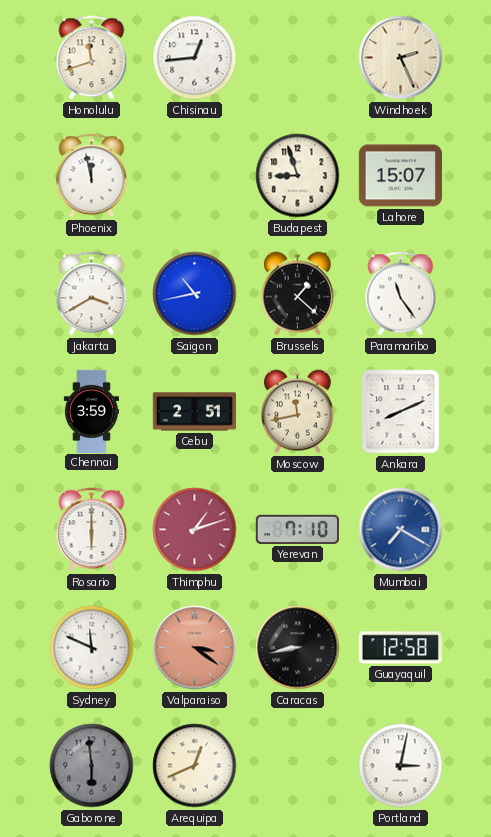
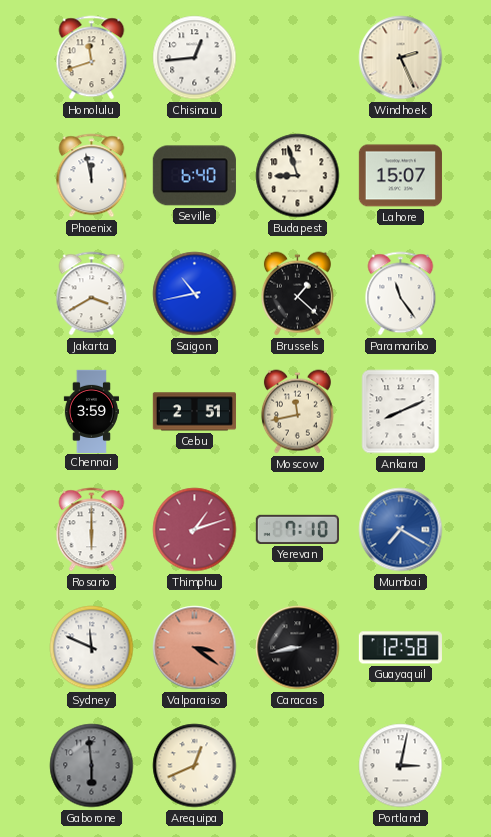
Seville: none -> 6:40
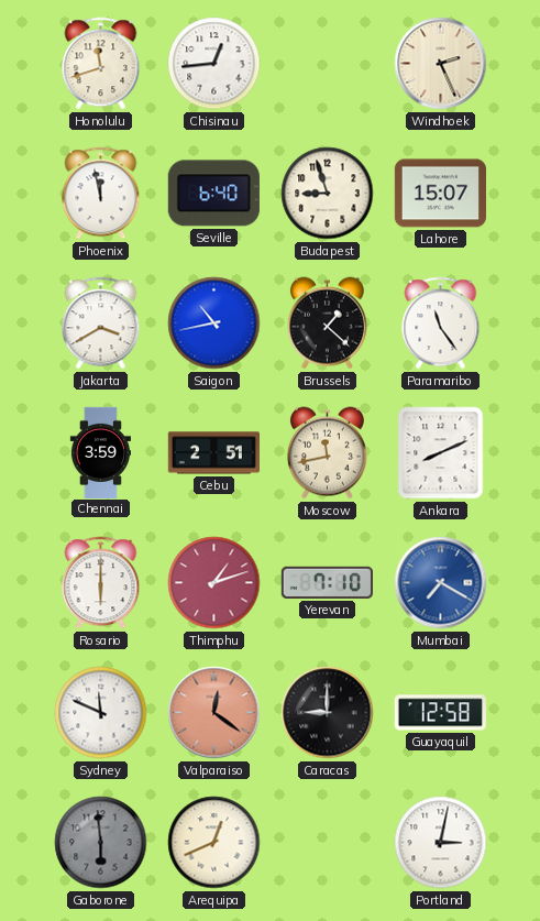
Valparaiso: 3:21 -> 12:21
Caracas: 8:43 -> 9:00
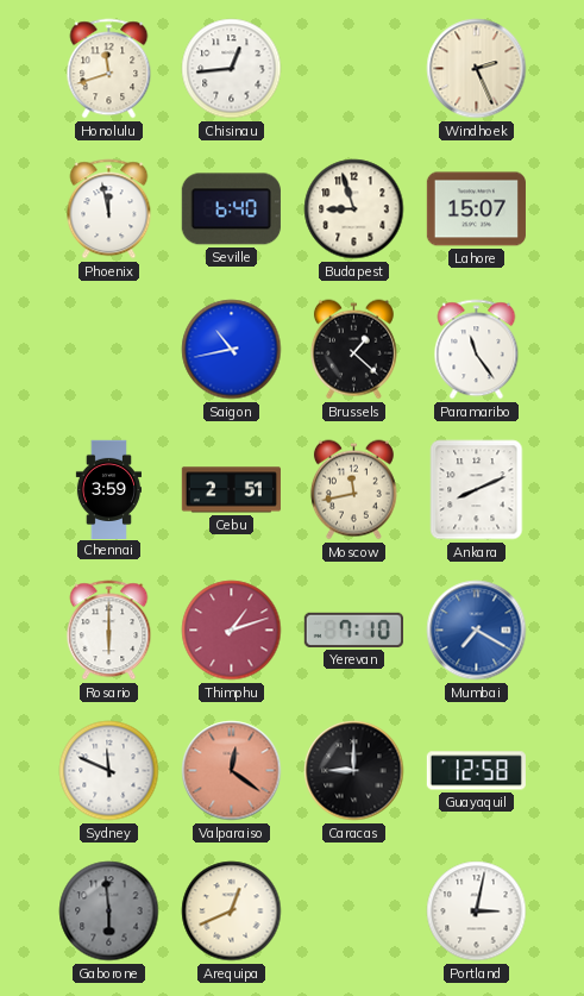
Jakarta: 3:40 -> none
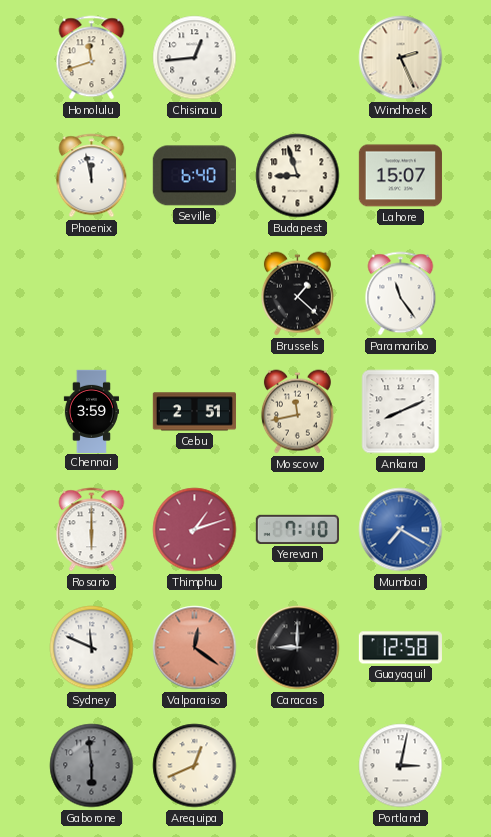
Saigon: 10:43 -> none
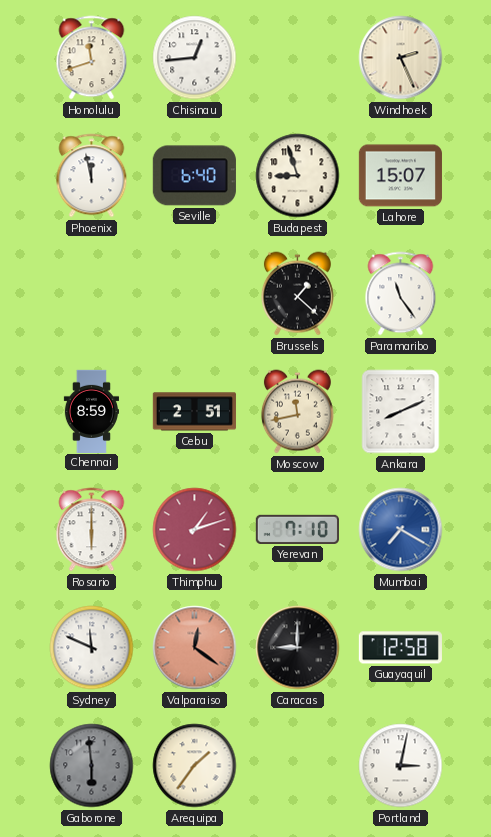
Chennai: 3:59 -> 8:59
Arequipa: 12:41 -> 1:36
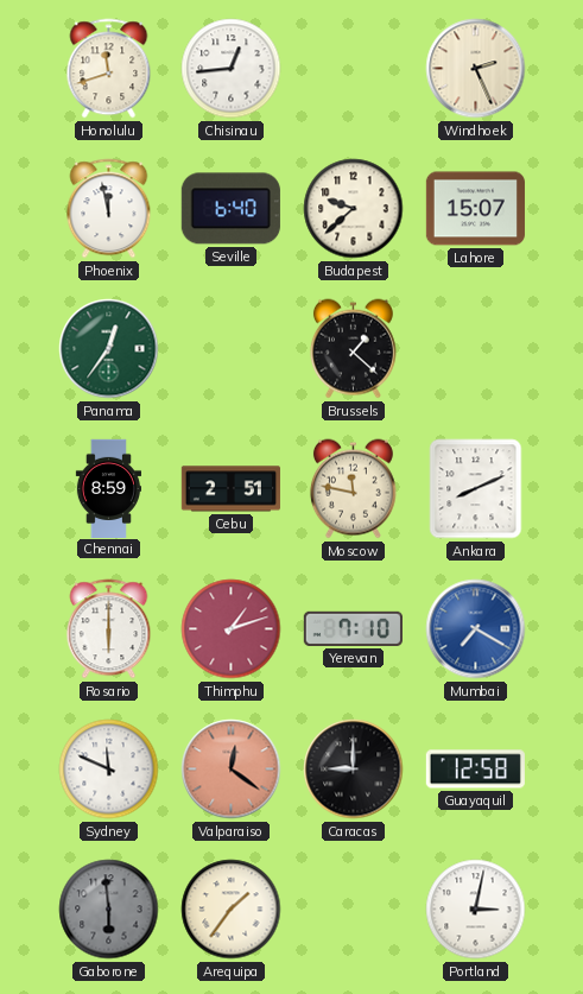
Budapest: 8:57 -> 9:38
Panama: none -> 12:36
Paramaribo: 11:24 -> none
Moscow: 11:43 -> 11:47
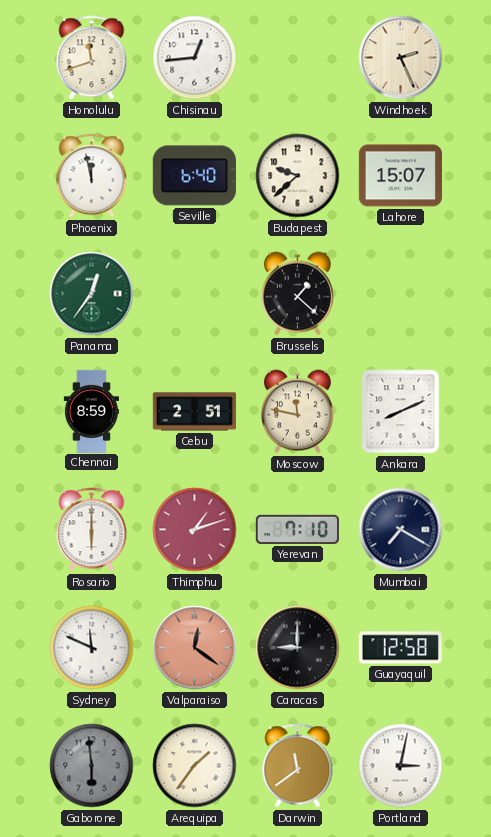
Mumbai dial: blue -> navy
Darwin: none -> 11:39
